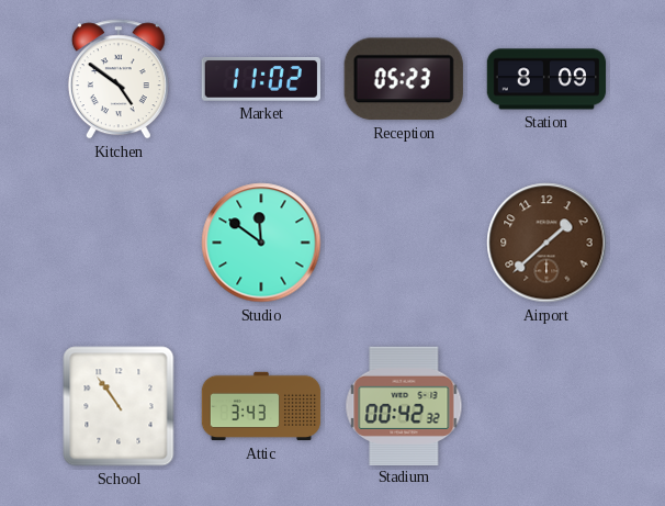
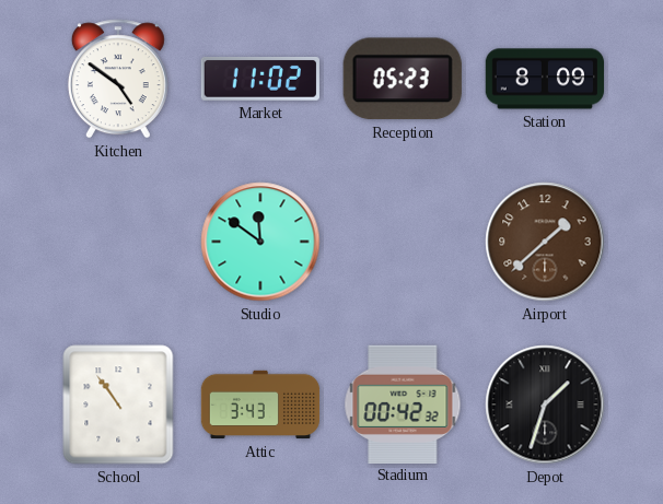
Depot: none -> 1:33
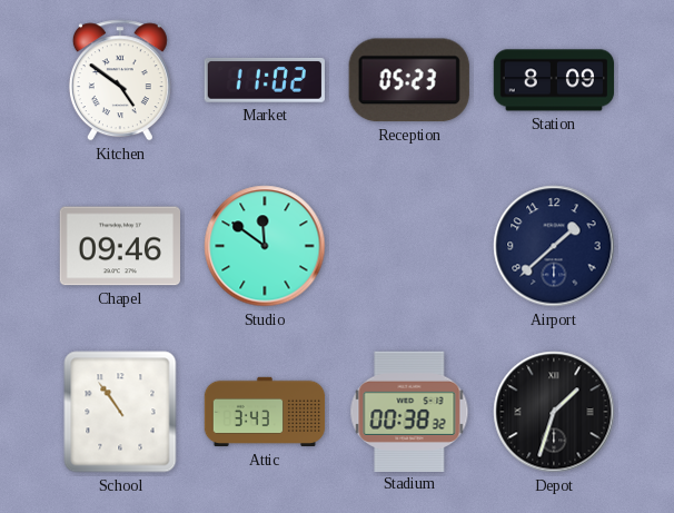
Chapel: none -> 09:46
Airport dial: brown -> navy
Stadium: 00:42 -> 00:38
